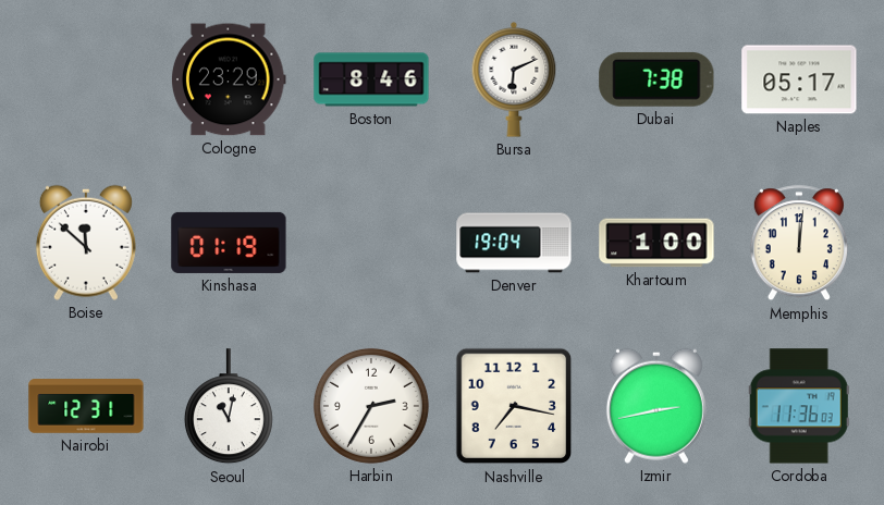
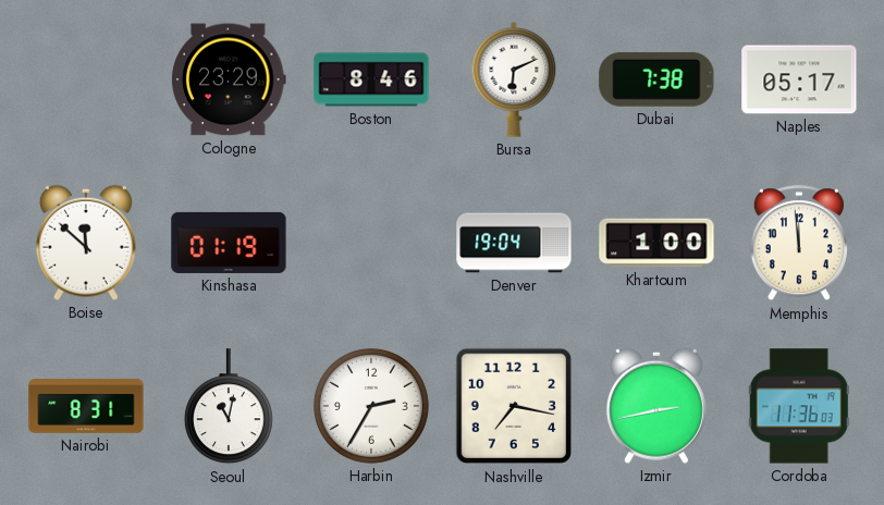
Memphis: 12:01 -> 11:59
Nairobi: 12:31 -> 8:31
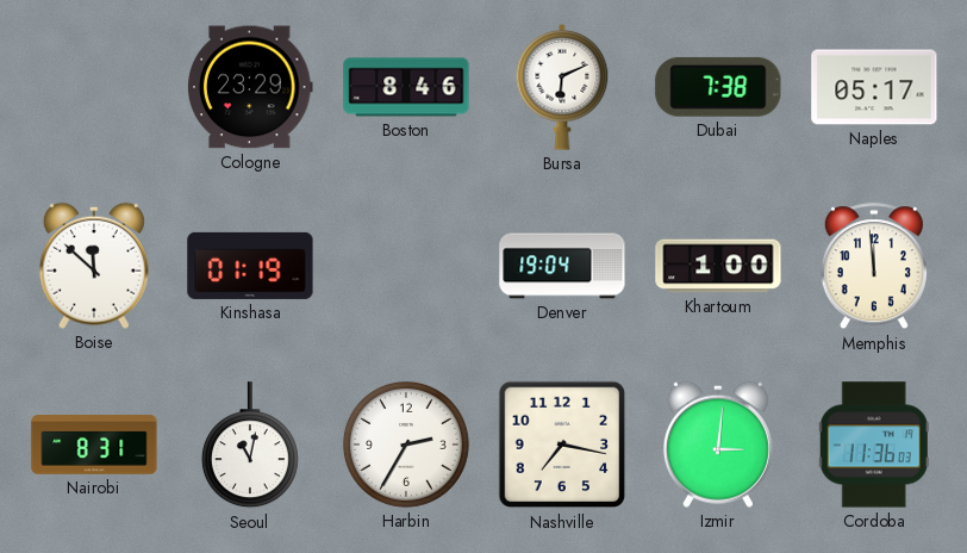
Izmir: 2:43 -> 3:01
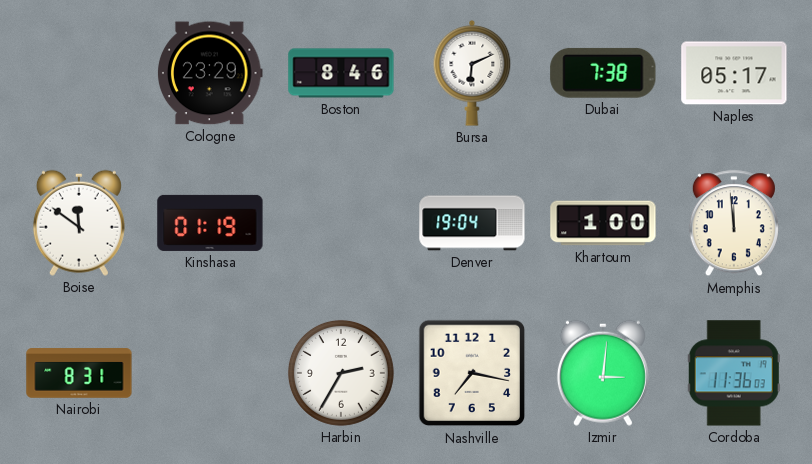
Boise: 11:52 -> 11:51
Seoul: 11:02 -> none
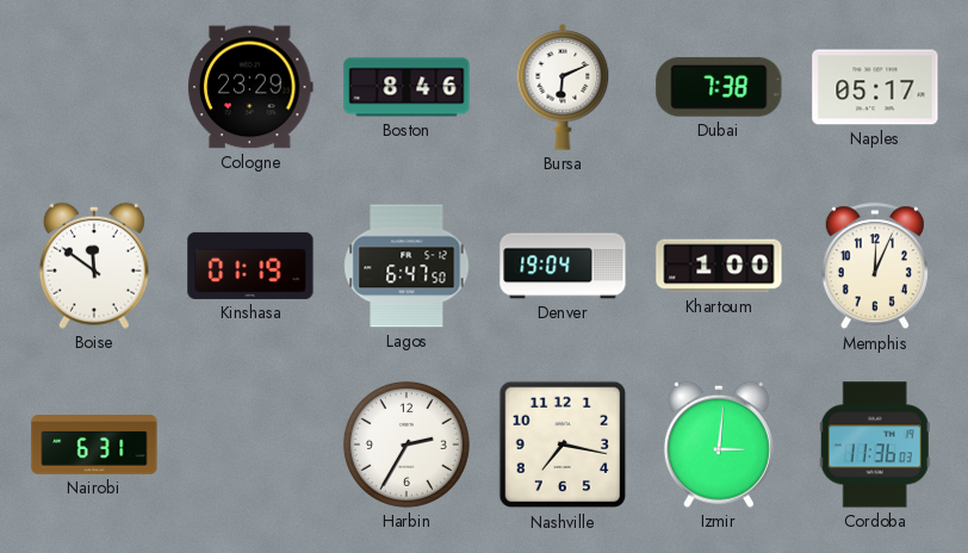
Lagos: none -> 6:47
Memphis: 11:59 -> 12:04
Nairobi: 8:31 -> 6:31
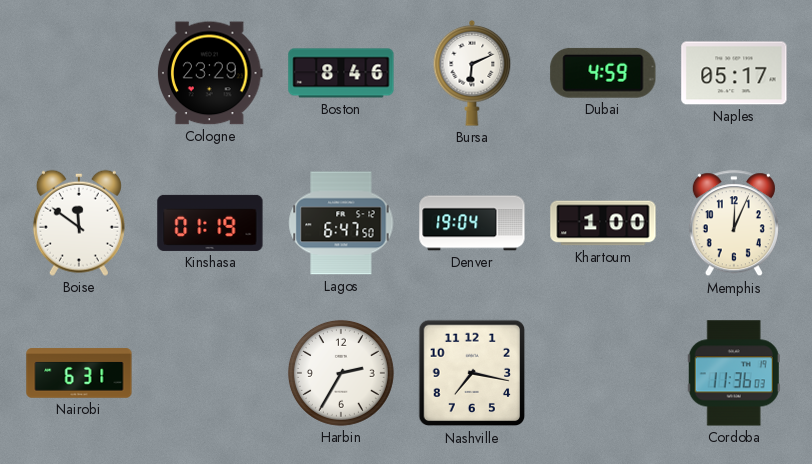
Dubai: 7:38 -> 4:59
Izmir: 3:01 -> none
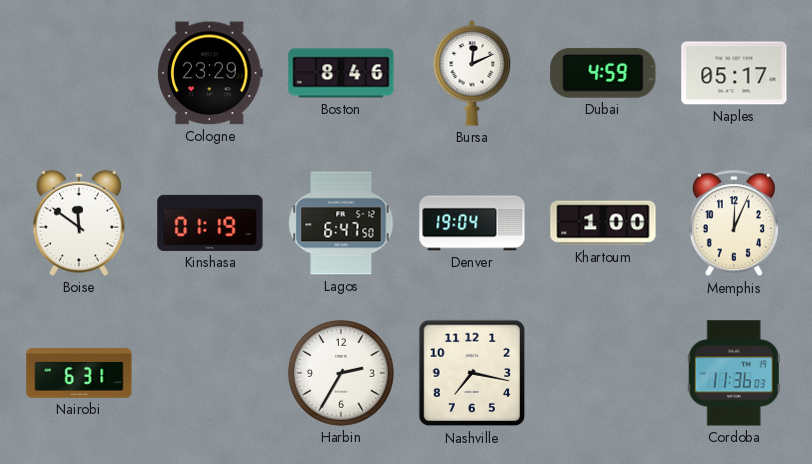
Bursa: 6:11 -> 12:11
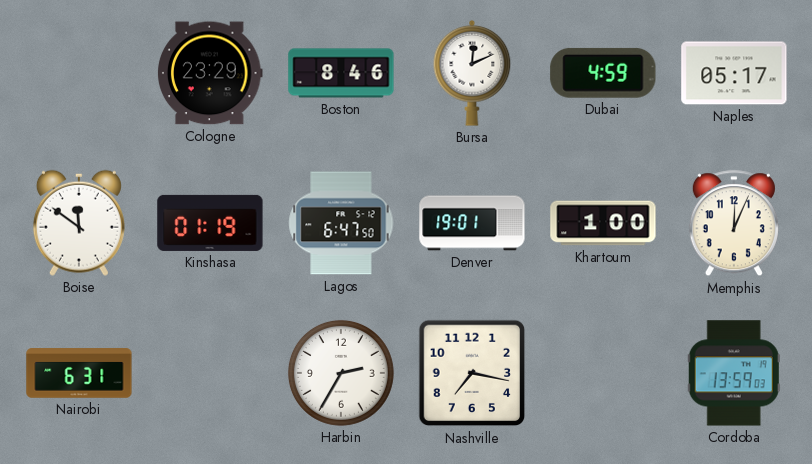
Denver: 19:04 -> 19:01
Cordoba: 11:36 -> 13:59
